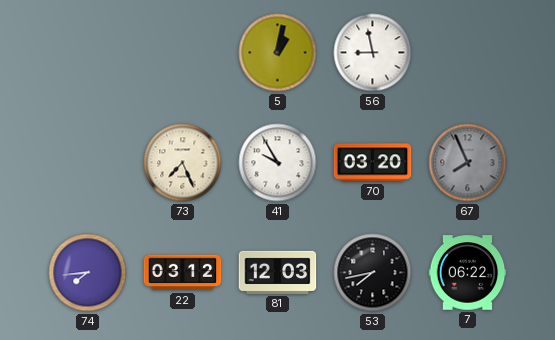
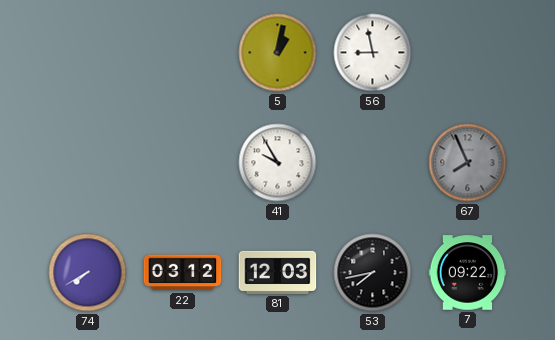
73: 7:26 -> none
70: 03:20 -> none
74: 7:44 -> 7:40
7: 06:22 -> 09:22
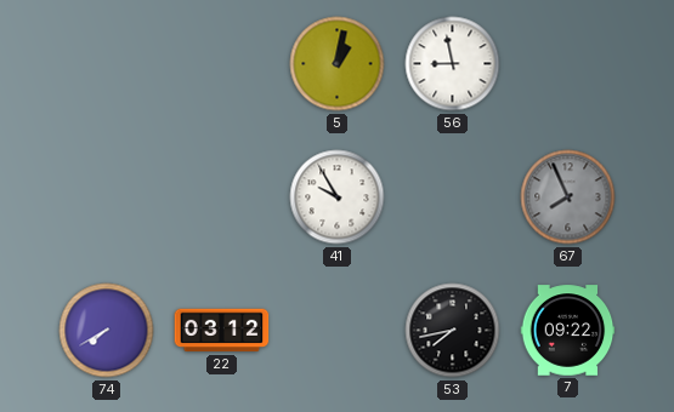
81: 12:03 -> none
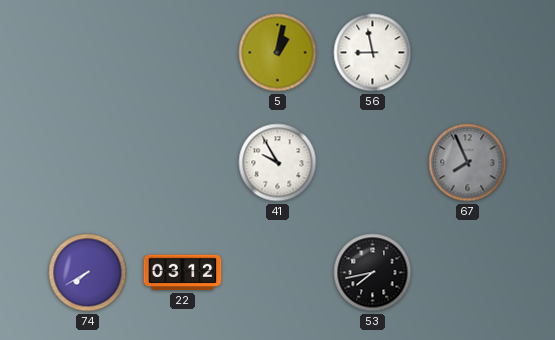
7: 09:22 -> none
